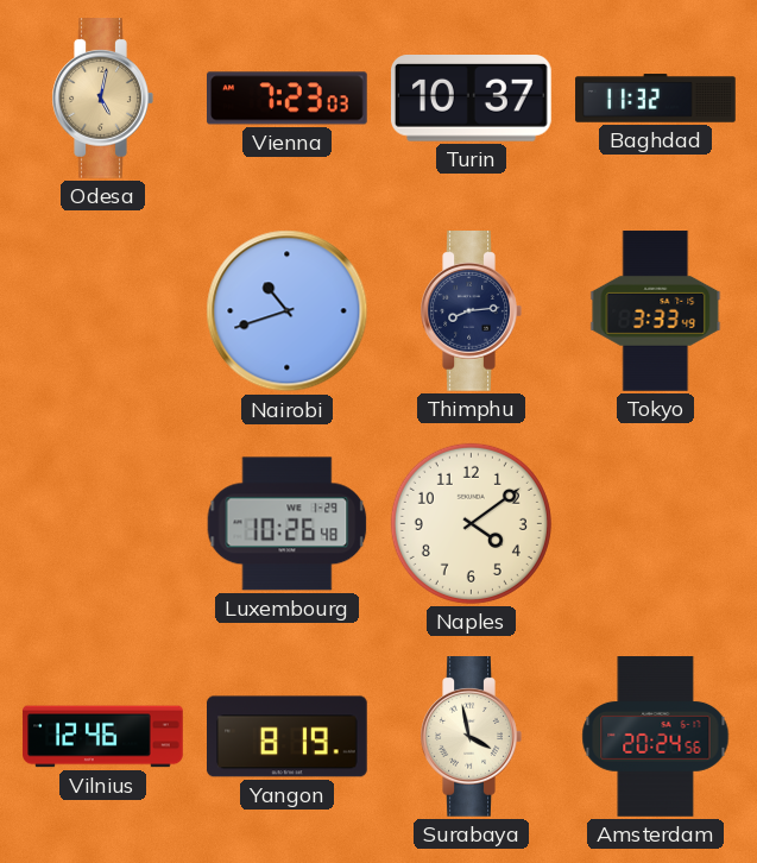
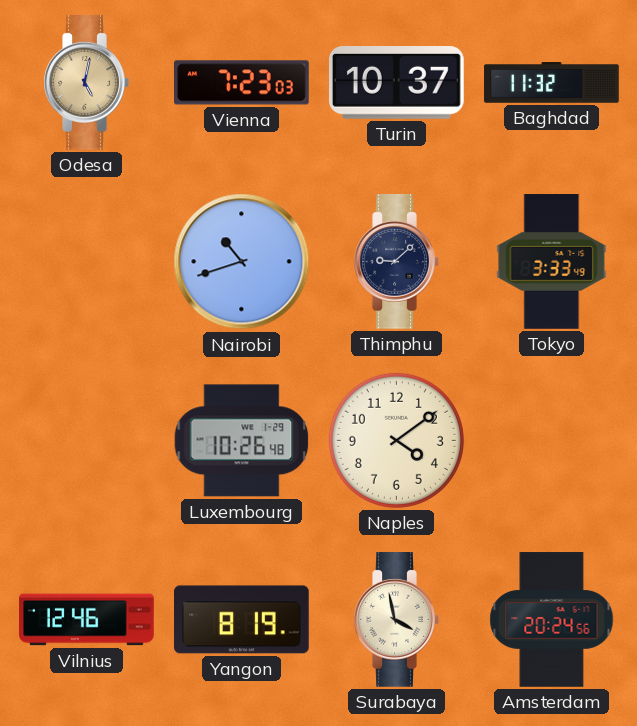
Thimphu: 8:14 -> 9:08
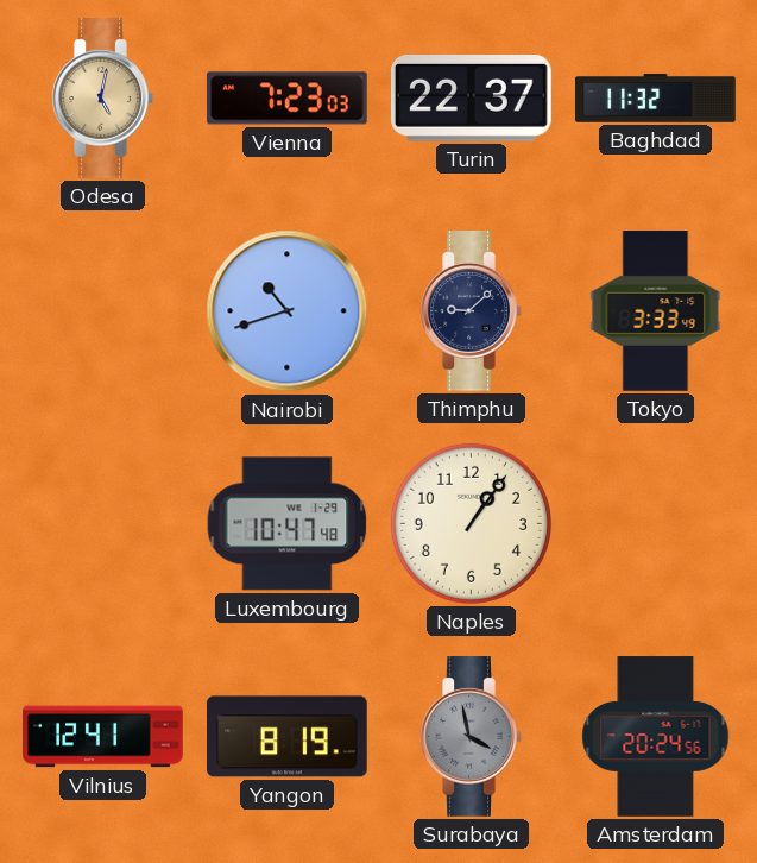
Turin: 10:37 -> 22:37
Luxembourg: 10:26 -> 10:47
Naples: 4:09 -> 1:06
Vilnius: 12:46 -> 12:41
Surabaya dial: cream -> grey
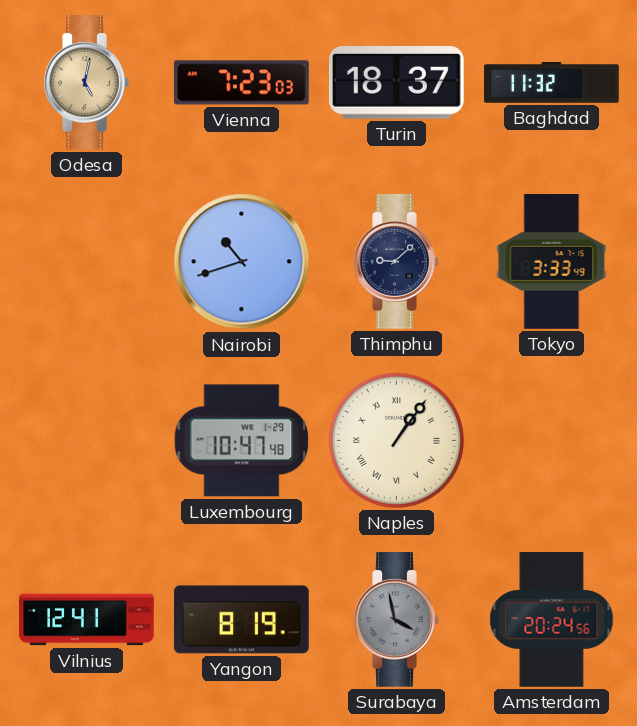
Turin: 22:37 -> 18:37
Naples numerals: Arabic -> Roman
